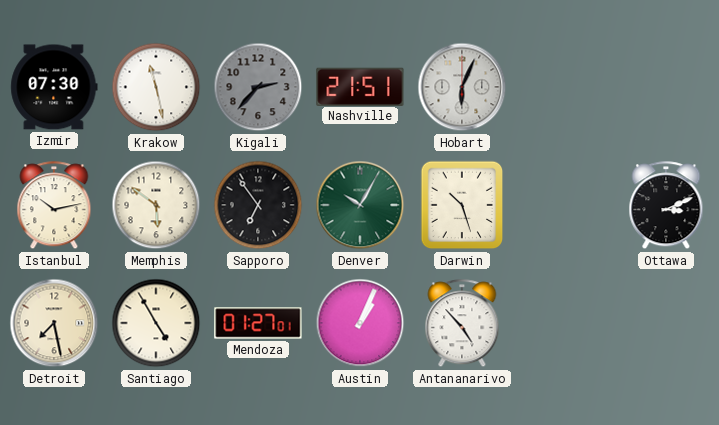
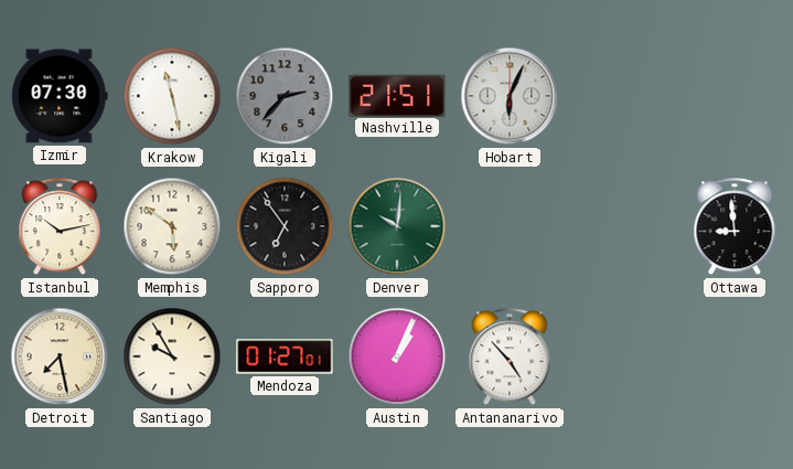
Denver: 10:05 -> 10:01
Darwin: 10:27 -> none
Ottawa: 3:11 -> 8:59
Santiago: 4:55 -> 9:55
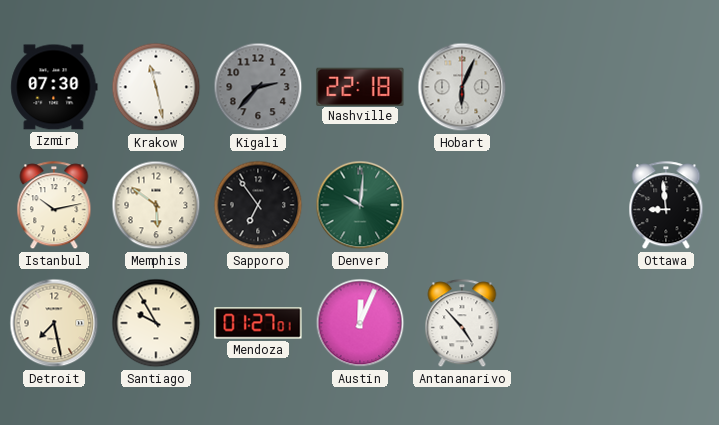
Nashville: 21:51 -> 22:18
Austin: 1:04 -> 12:04
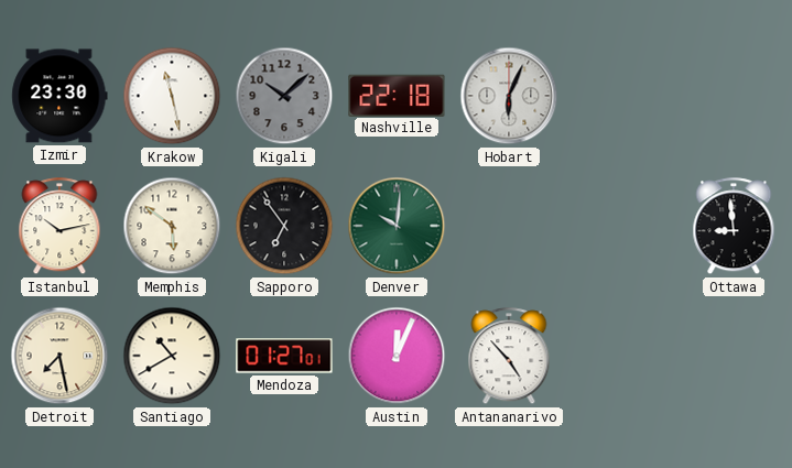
Izmir: 07:30 -> 23:30
Kigali: 2:37 -> 10:08
Santiago: 9:55 -> 10:40
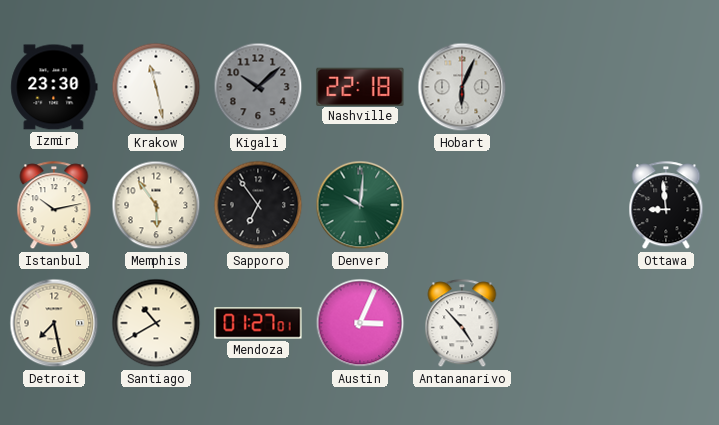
Memphis: 5:51 -> 5:54
Austin: 12:04 -> 3:04
